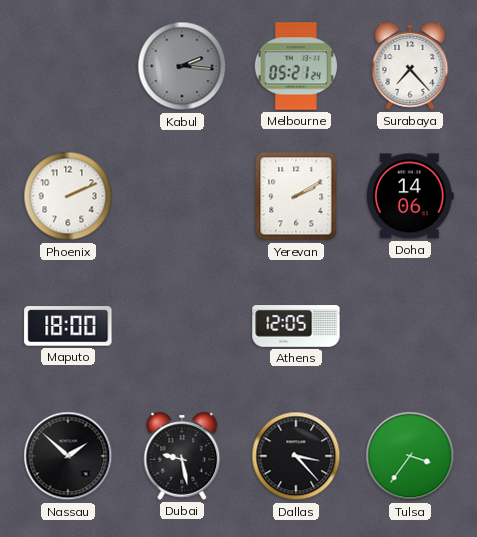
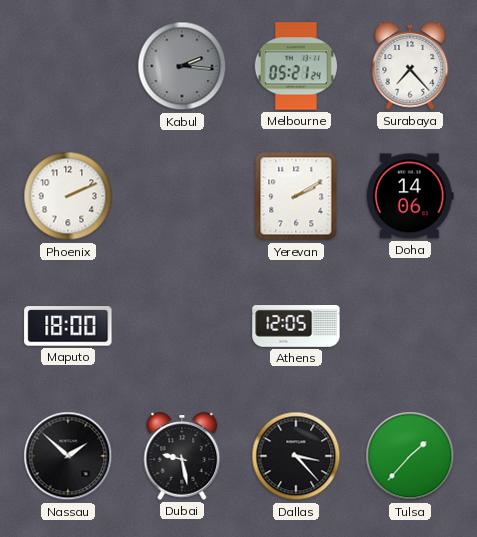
Tulsa: 3:36 -> 1:37
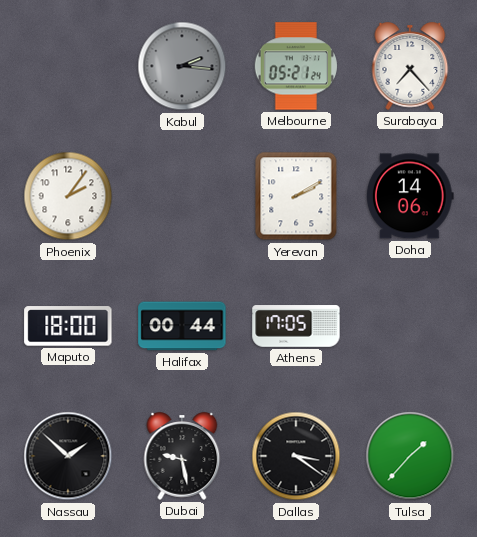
Phoenix: 2:11 -> 2:06
Halifax: none -> 00:44
Athens: 12:05 -> 17:05
Dallas: 3:23 -> 3:21
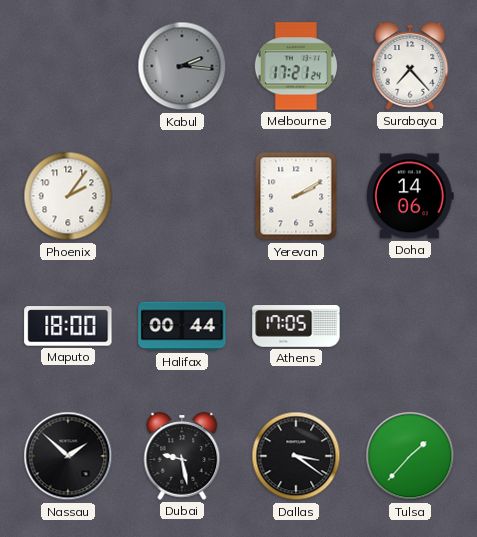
Melbourne: 05:21 -> 17:21
